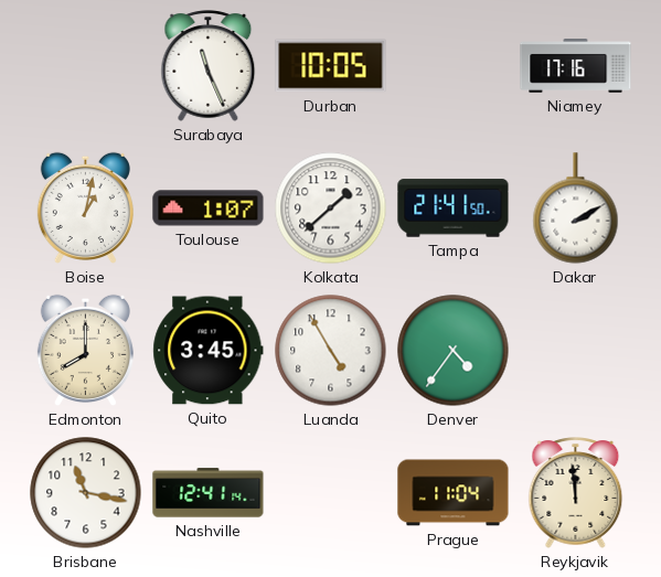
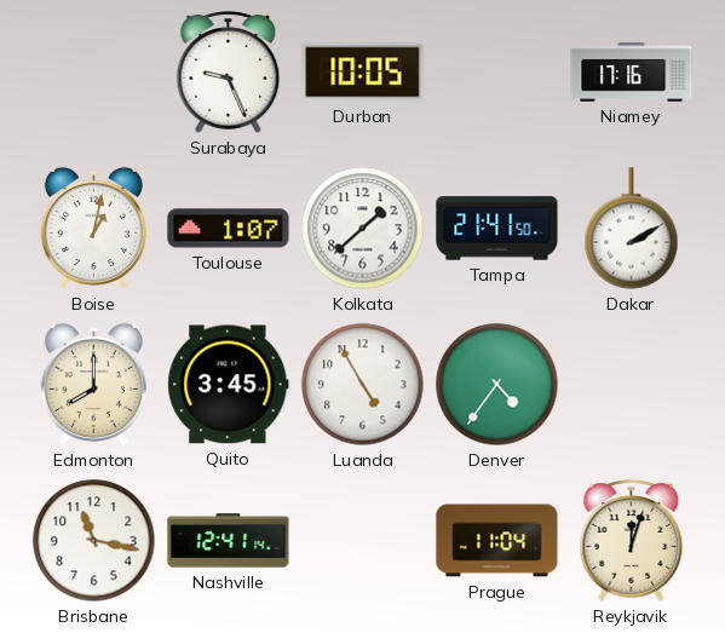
Surabaya: 11:26 -> 9:26
Reykjavik: 11:59 -> 12:03
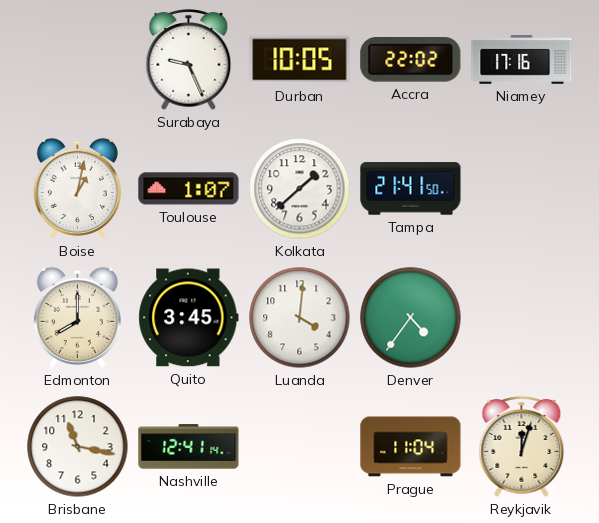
Accra: none -> 22:02
Dakar: 2:10 -> none
Luanda: 4:55 -> 4:01
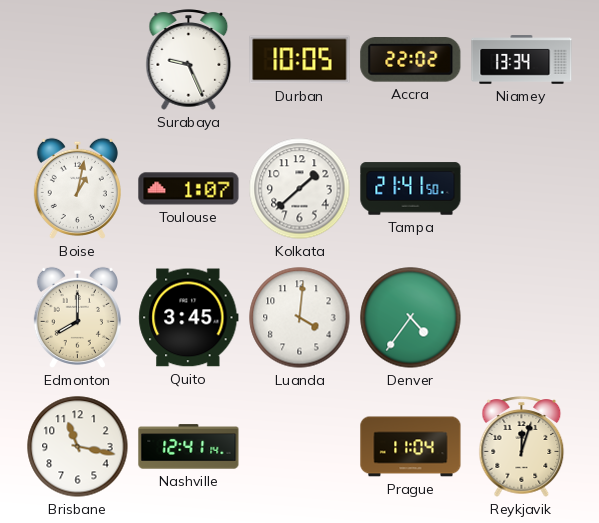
Niamey: 17:16 -> 13:34
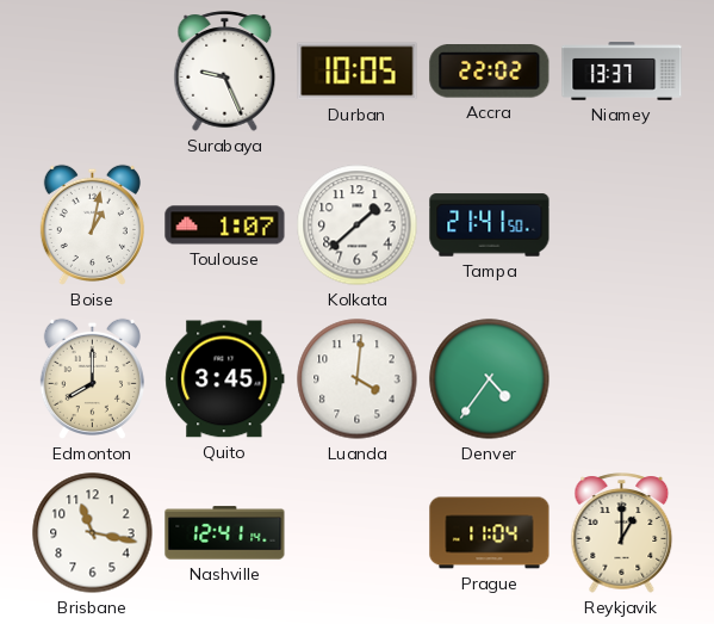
Niamey: 13:34 -> 13:37
Reykjavik: 12:03 -> 1:00
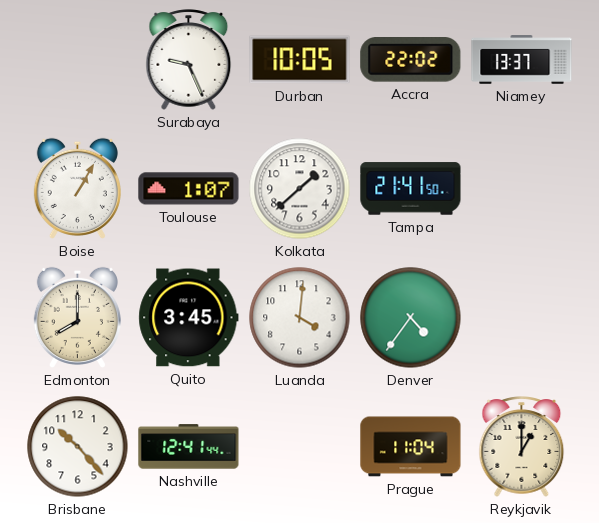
Boise: 1:02 -> 1:05
Brisbane: 11:17 -> 10:23
Nashville: 12:41:14 -> 12:41:44
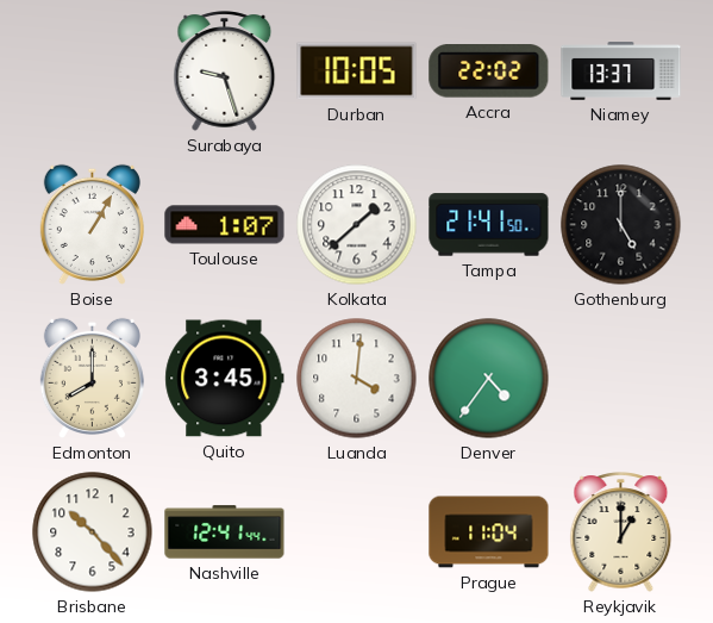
Surabaya: 9:26 -> 9:27
Gothenburg: none -> 5:00
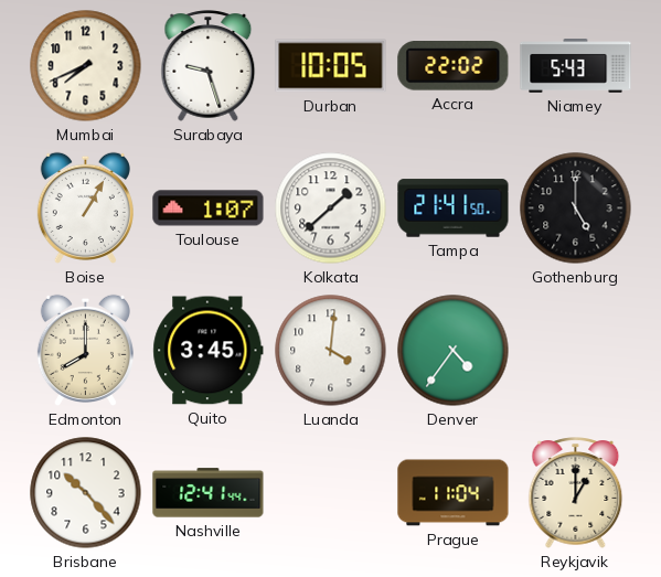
Mumbai: none -> 7:41
Niamey: 13:37 -> 5:43
